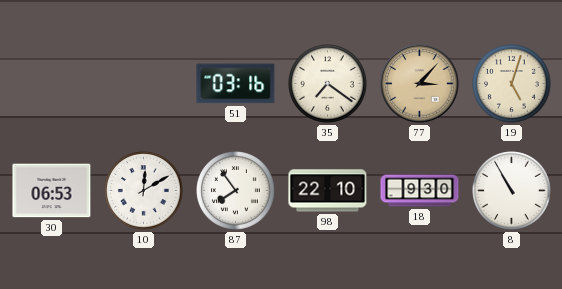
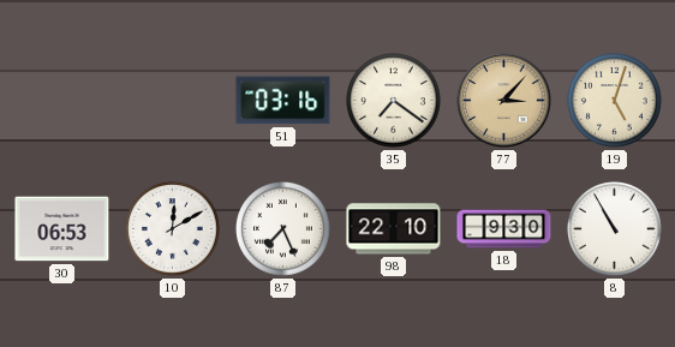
87: 7:54 -> 7:26
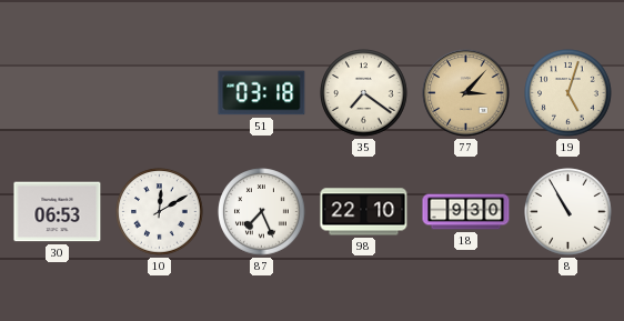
51: 03:16 -> 03:18
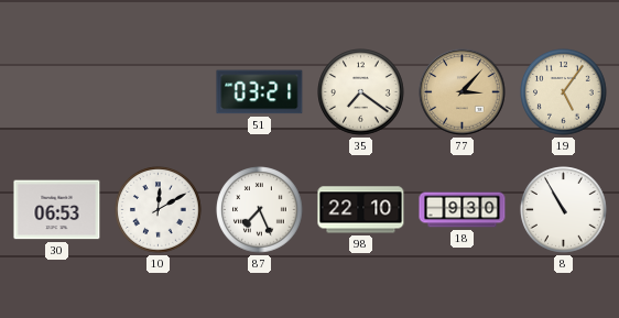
51: 03:18 -> 03:21
19: 5:03 -> 5:06
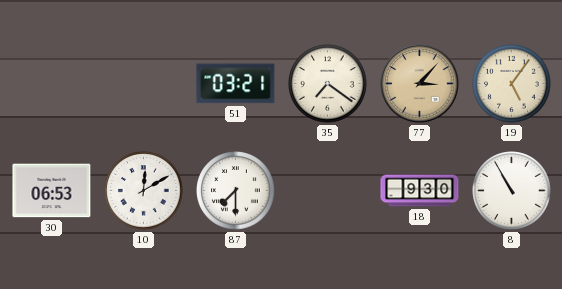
87: 7:26 -> 7:30
98: 22:10 -> none
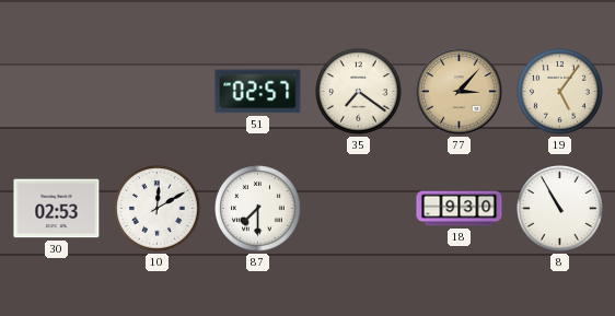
51: 03:21 -> 02:57
30: 06:53 -> 02:53
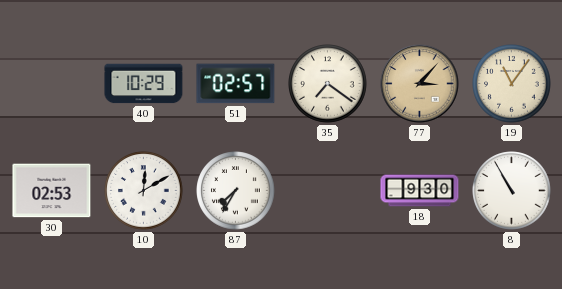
40: none -> 10:29
19: 5:06 -> 11:06
87: 7:30 -> 7:35
